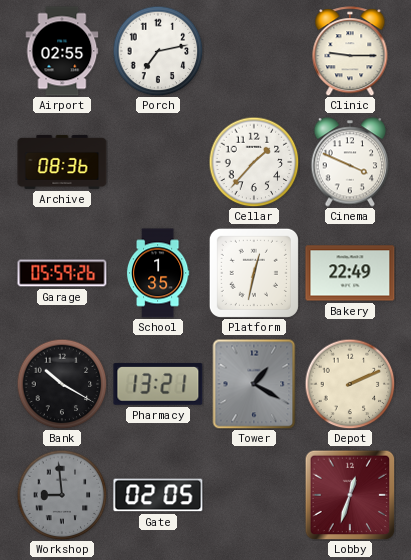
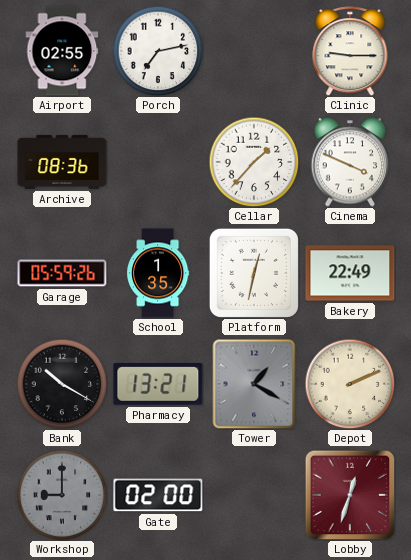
Workshop: 8:59 -> 9:00
Gate: 02:05 -> 02:00
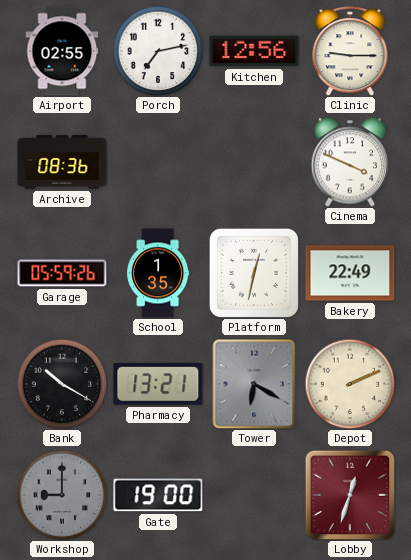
Kitchen: none -> 12:56
Cellar: 1:37 -> none
Tower: 1:20 -> 6:20
Gate: 02:00 -> 19:00
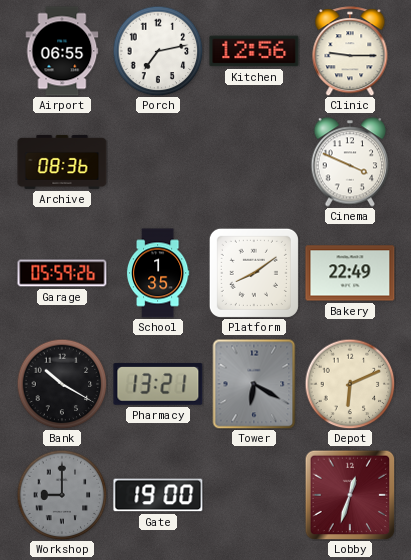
Airport: 02:55 -> 06:55
Platform: 12:32 -> 8:09
Depot: 2:11 -> 6:11
